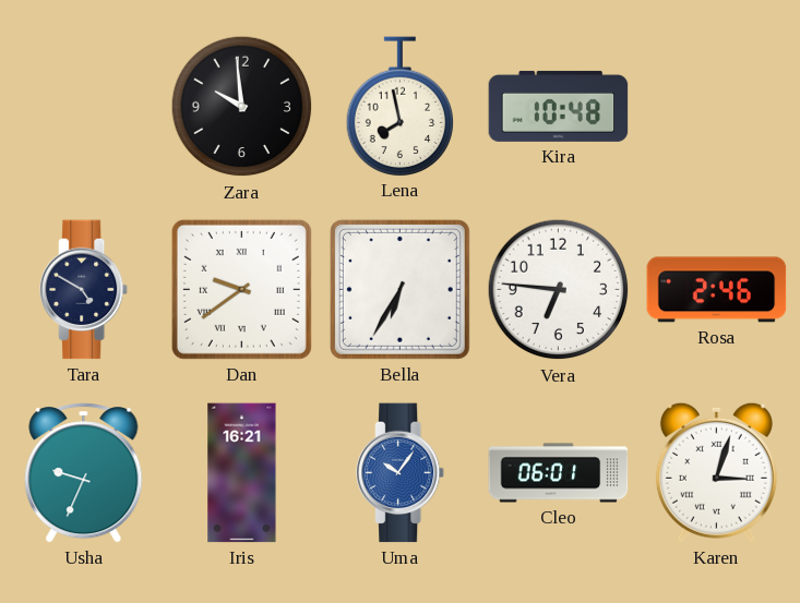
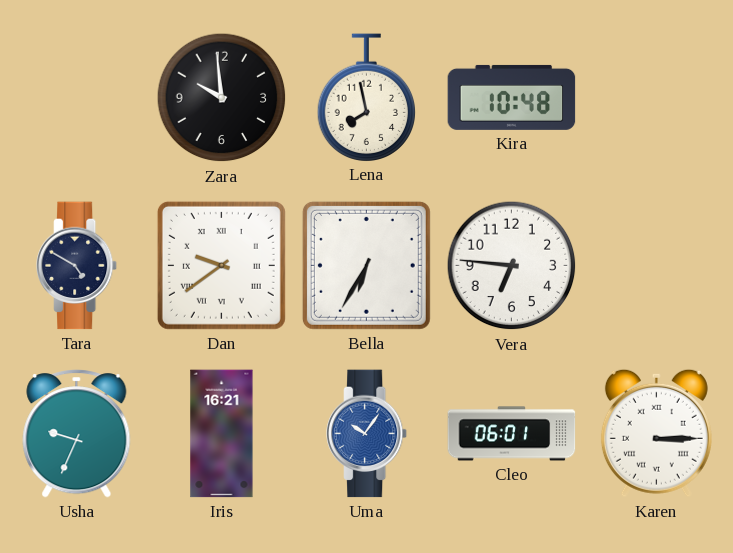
Rosa: 2:46 -> none
Karen: 3:03 -> 3:15
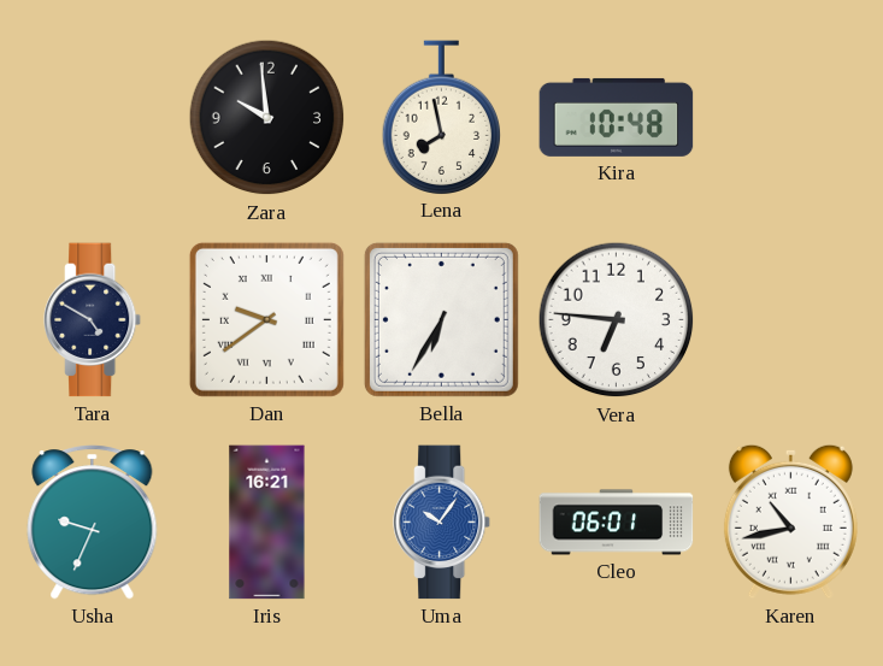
Karen: 3:15 -> 10:43
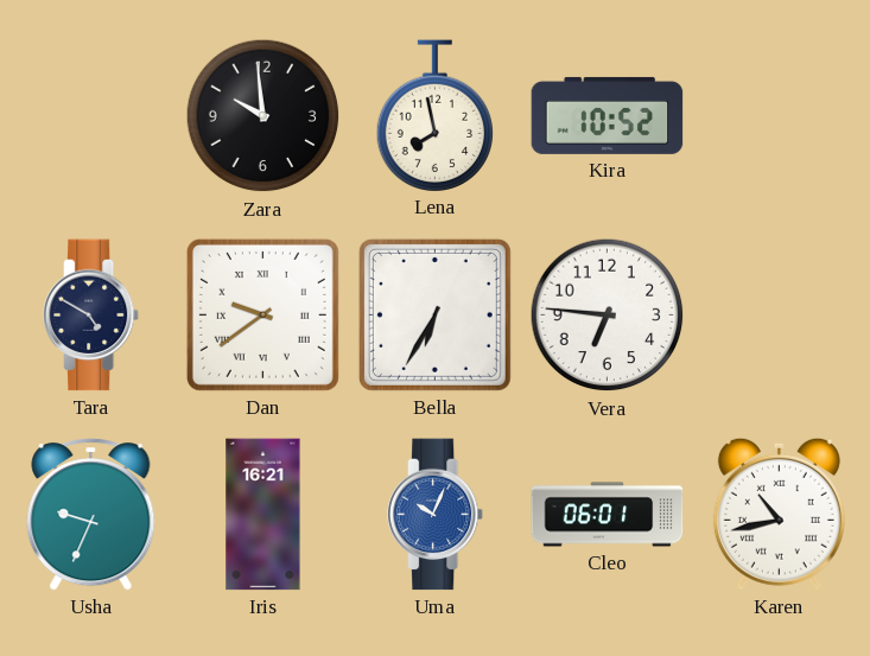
Kira: 10:48 -> 10:52
Uma: 10:06 -> 10:04
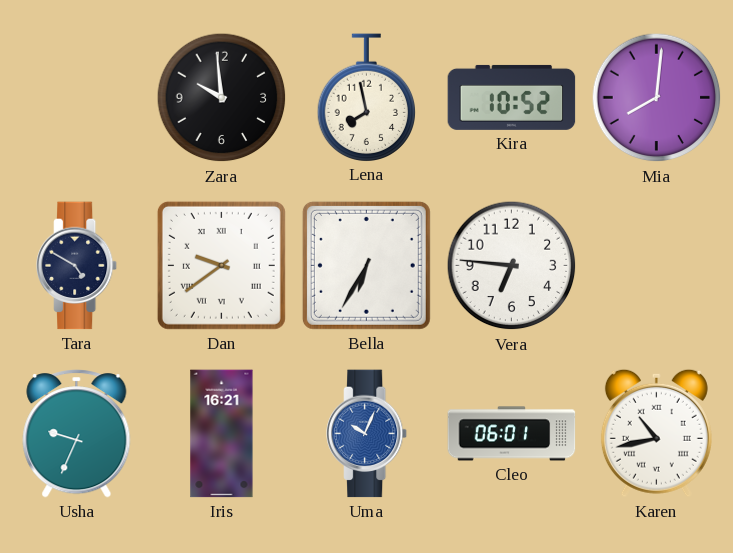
Mia: none -> 8:01
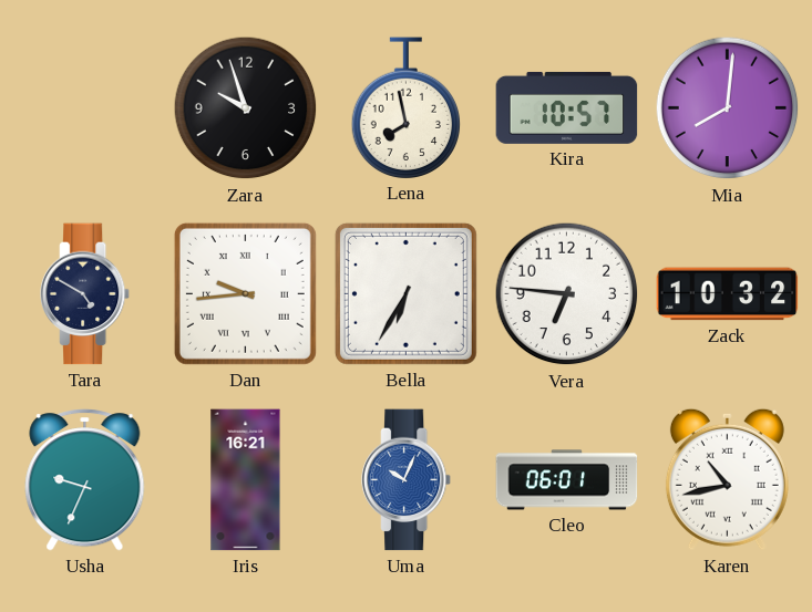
Zara: 9:59 -> 9:57
Kira: 10:52 -> 10:57
Dan: 9:39 -> 9:44
Zack: none -> 10:32
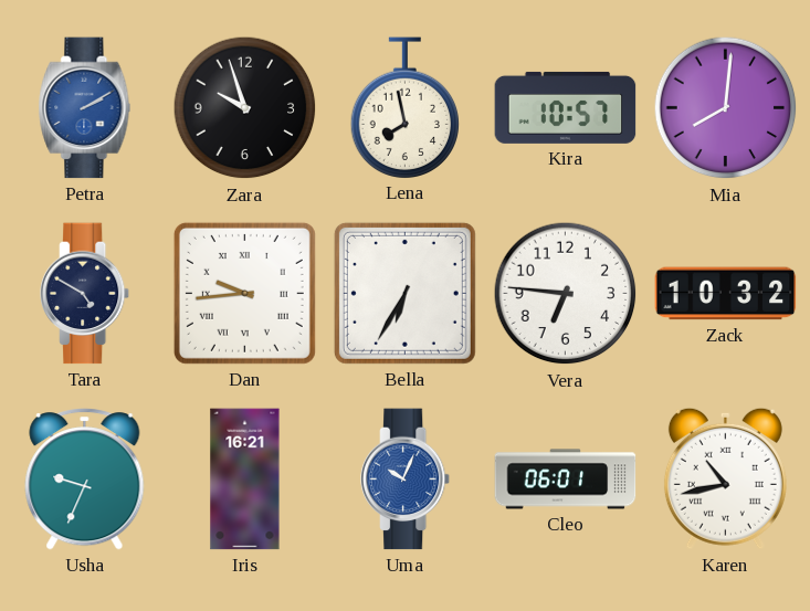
Petra: none -> 2:10
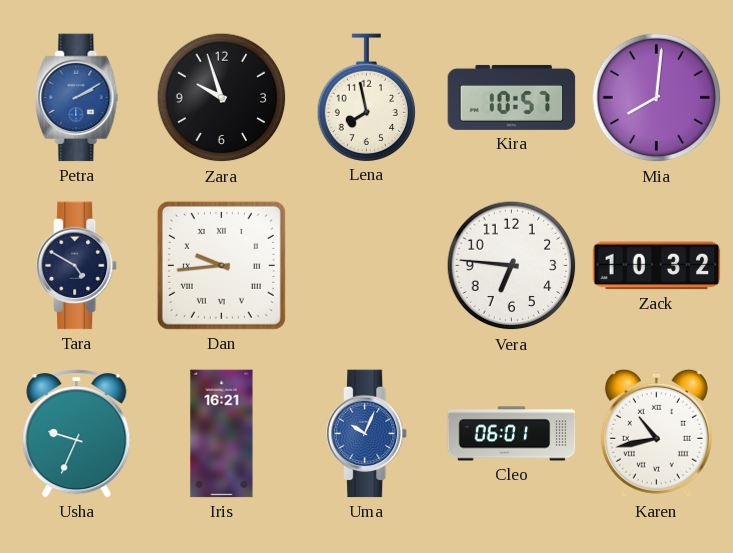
Bella: 6:35 -> none
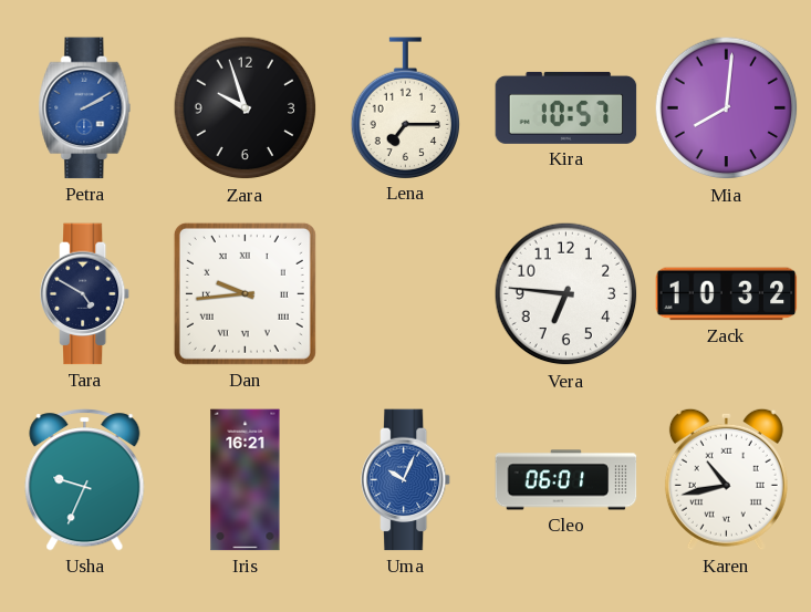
Lena: 7:58 -> 7:15
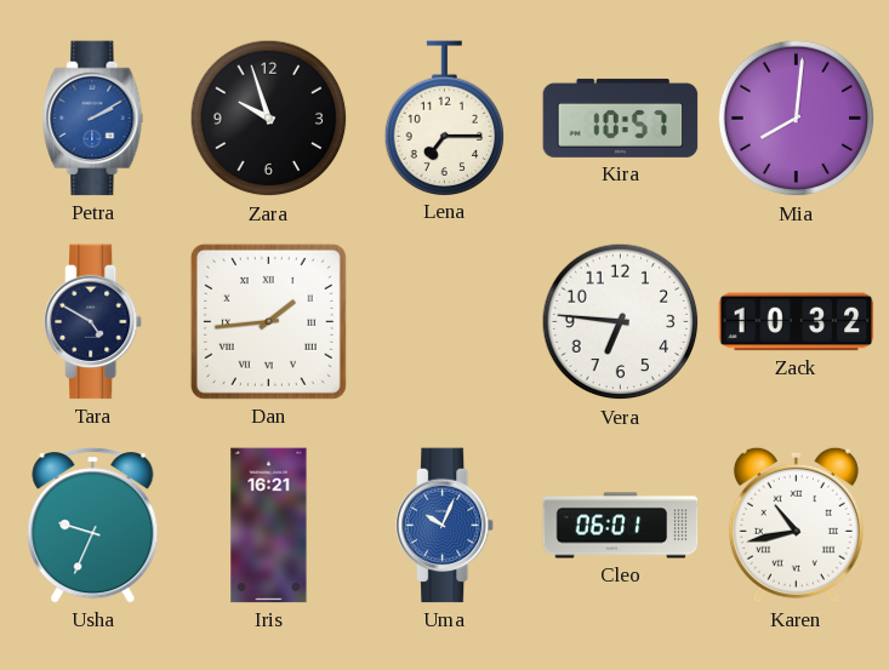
Dan: 9:44 -> 1:44
